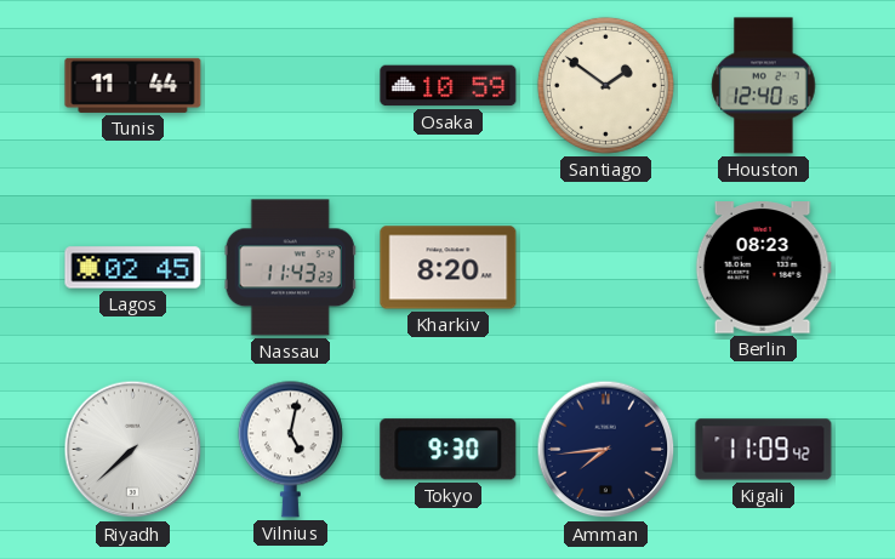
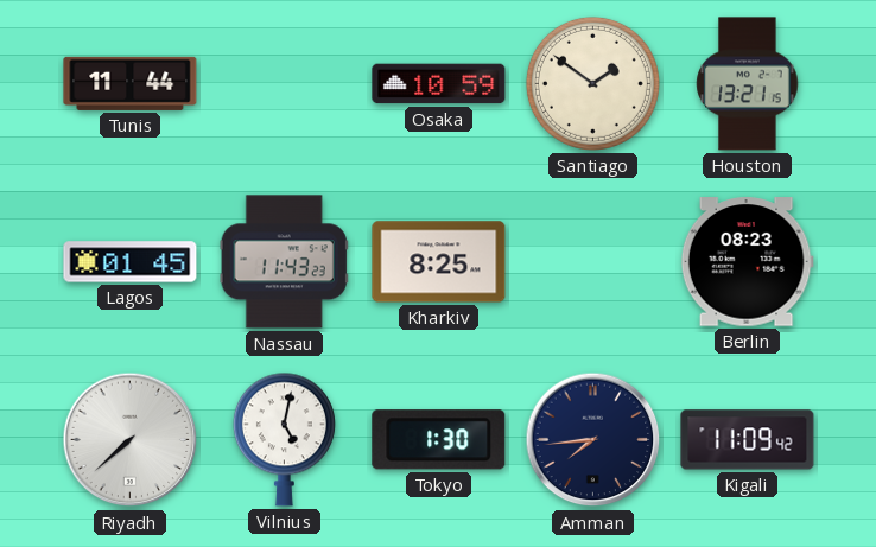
Houston: 12:40 -> 13:21
Lagos: 02:45 -> 01:45
Kharkiv: 8:20 -> 8:25
Tokyo: 9:30 -> 1:30
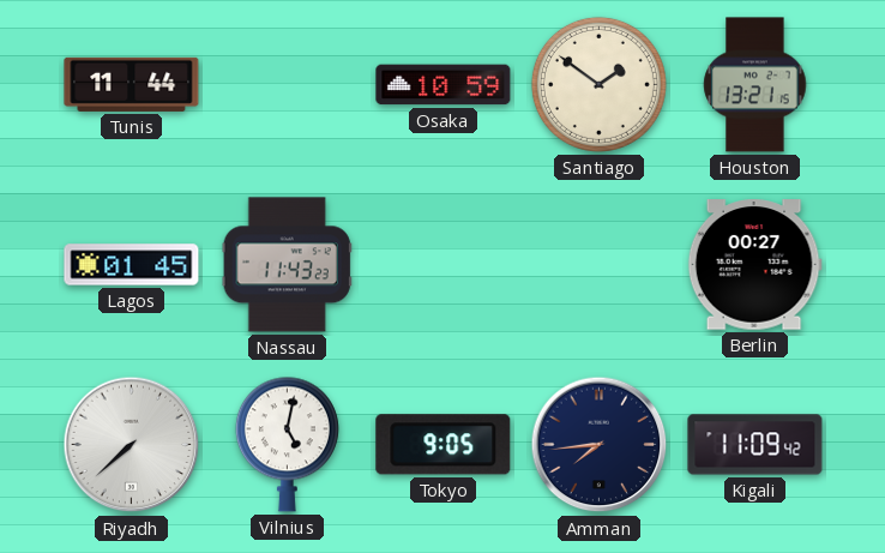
Kharkiv: 8:25 -> none
Berlin: 08:23 -> 00:27
Tokyo: 1:30 -> 9:05
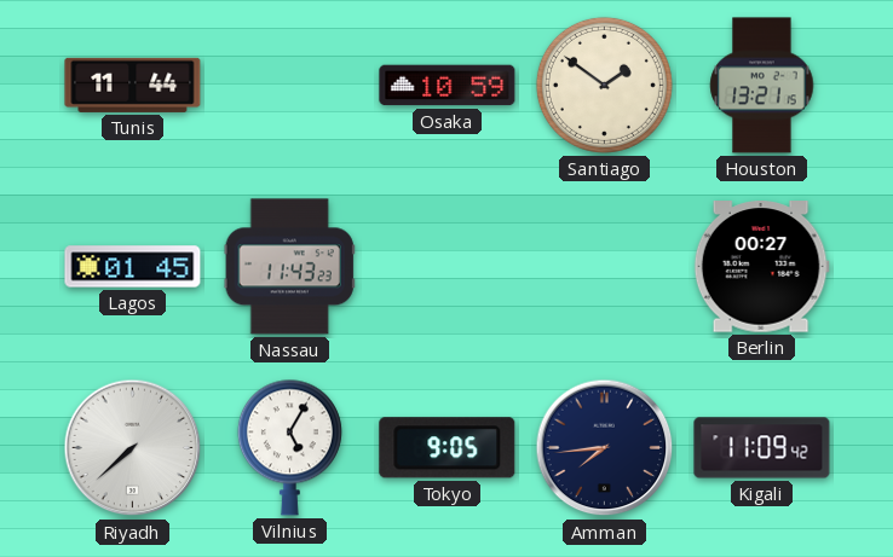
Vilnius: 5:02 -> 5:05
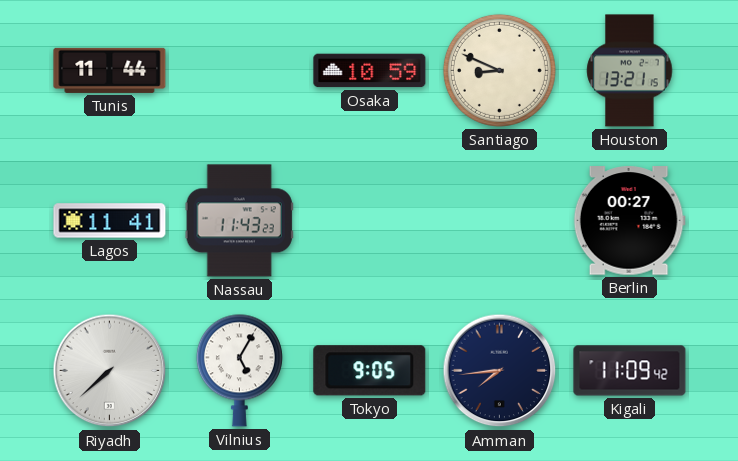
Santiago: 1:51 -> 8:49
Lagos: 01:45 -> 11:41
